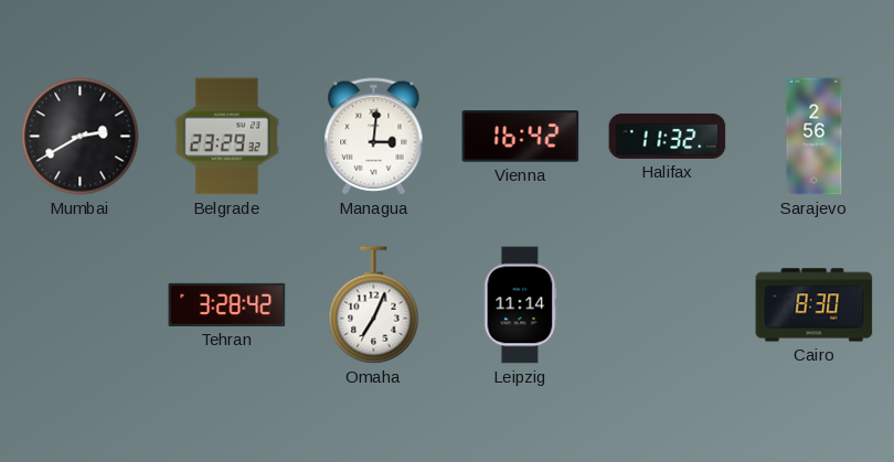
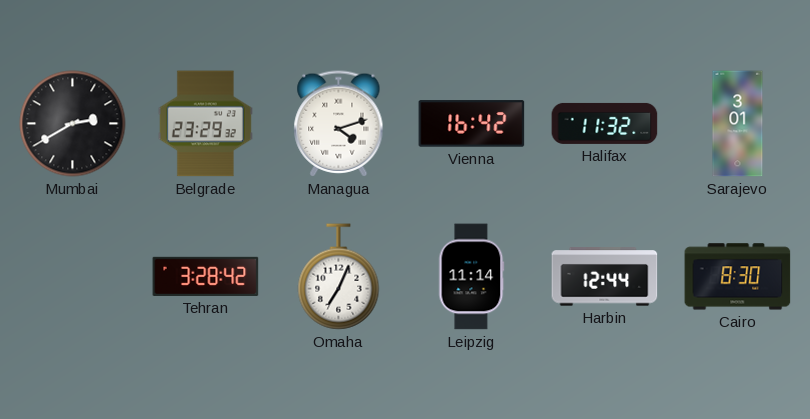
Managua: 3:01 -> 4:12
Sarajevo: 2:56 -> 3:01
Harbin: none -> 12:44
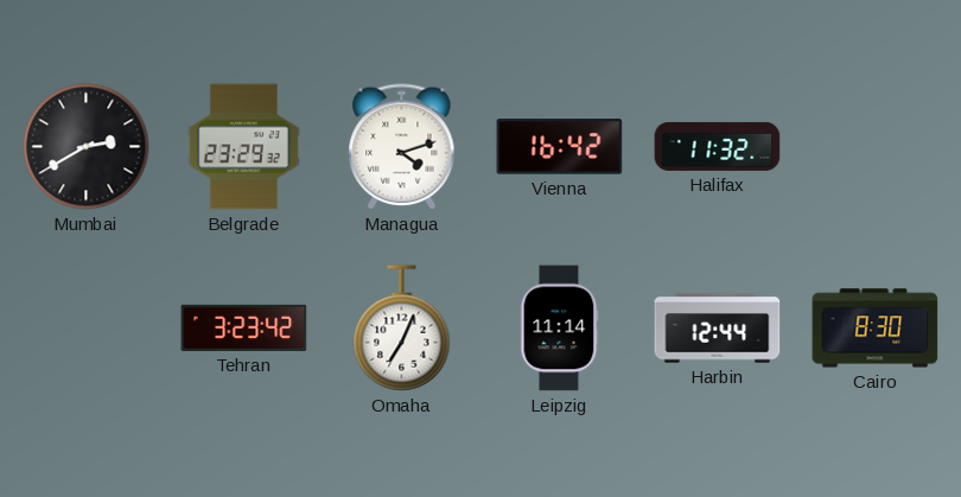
Sarajevo: 3:01 -> none
Tehran: 3:28 -> 3:23
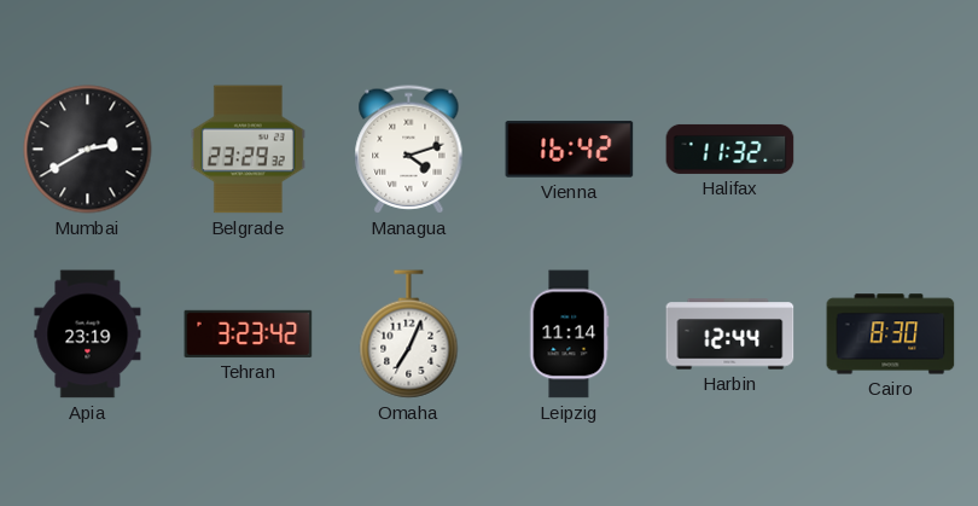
Apia: none -> 23:19
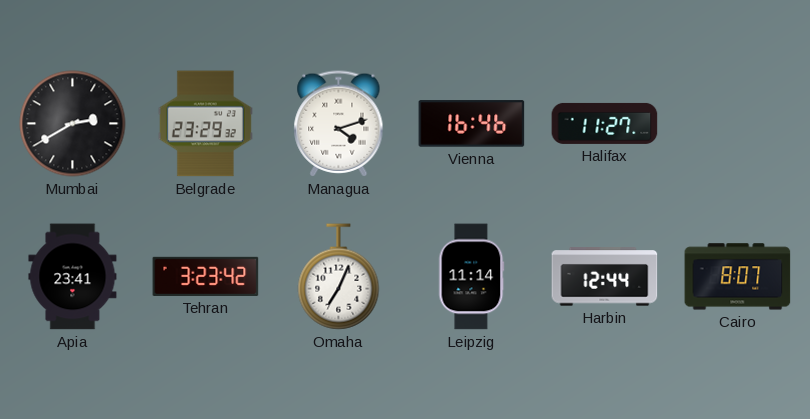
Vienna: 16:42 -> 16:46
Halifax: 11:32 -> 11:27
Apia: 23:19 -> 23:41
Cairo: 8:30 -> 8:07
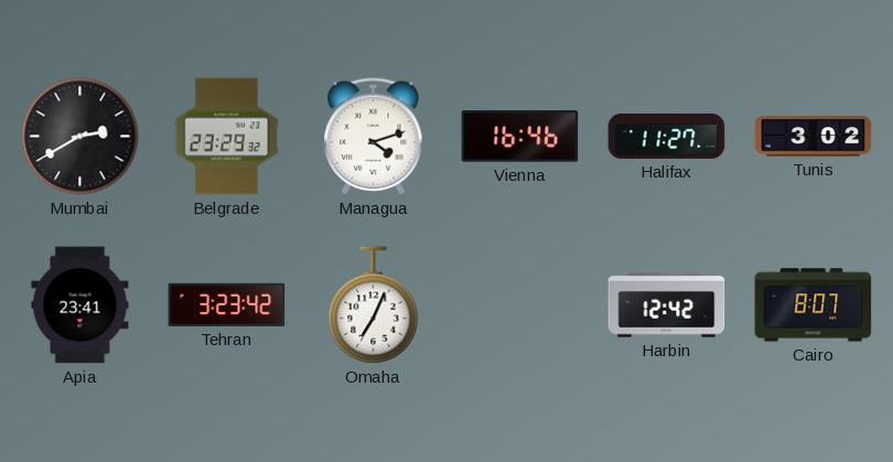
Tunis: none -> 3:02
Leipzig: 11:14 -> none
Harbin: 12:44 -> 12:42
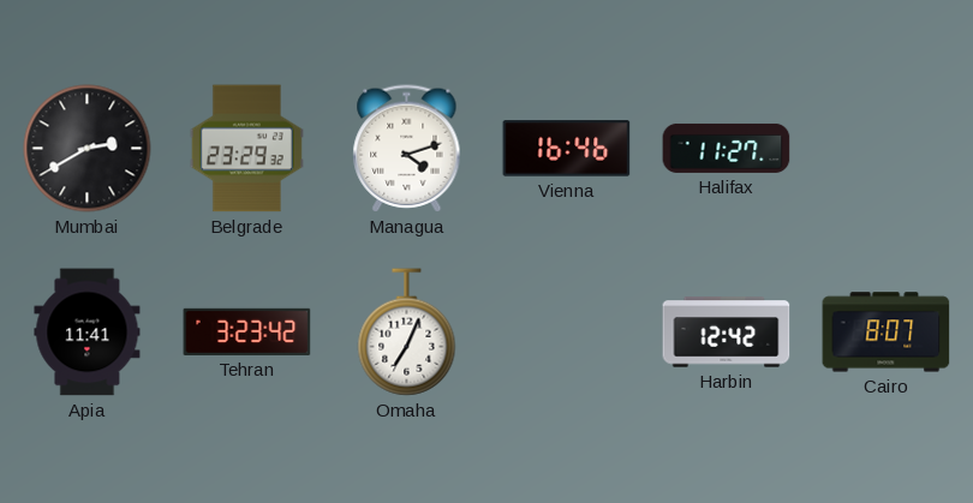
Tunis: 3:02 -> none
Apia: 23:41 -> 11:41
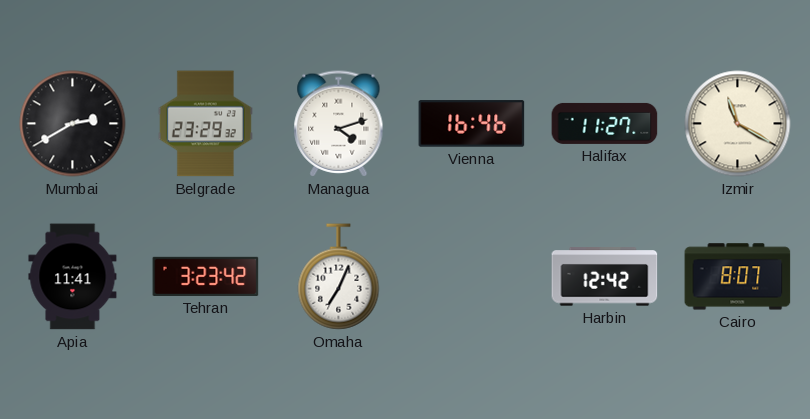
Izmir: none -> 11:20
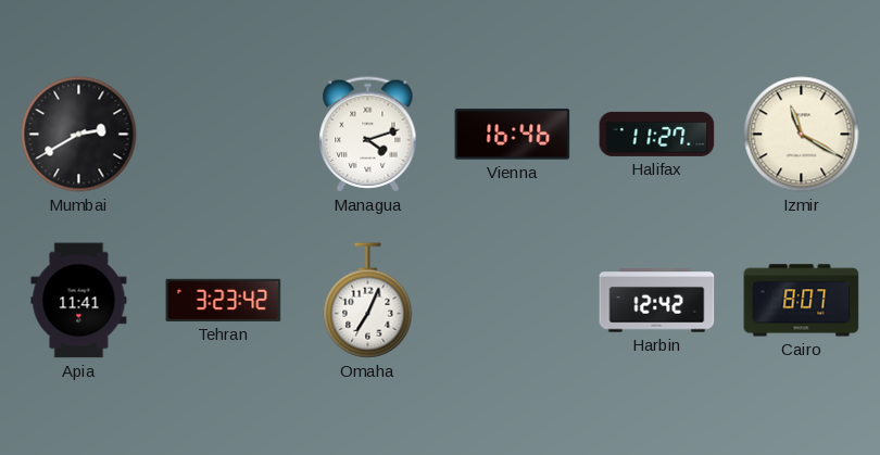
Belgrade: 23:29 -> none
